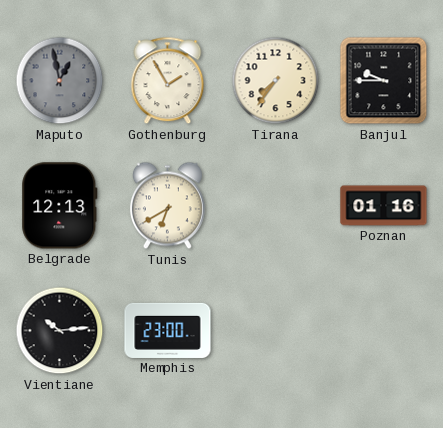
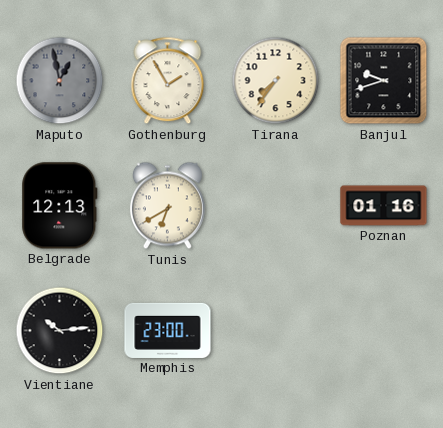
Banjul: 9:45 -> 9:42
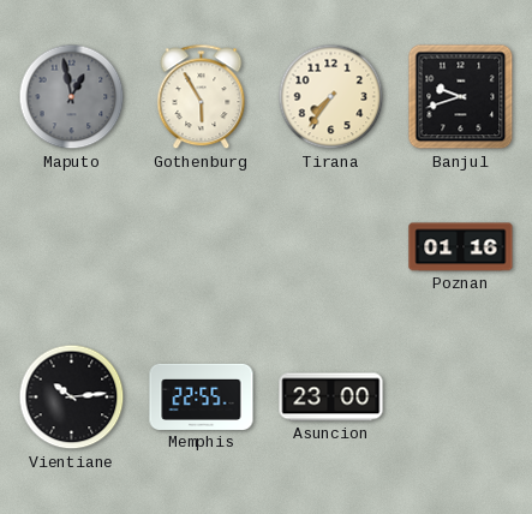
Gothenburg: 1:55 -> 5:55
Belgrade: 12:13 -> none
Tunis: 6:40 -> none
Memphis: 23:00 -> 22:55
Asuncion: none -> 23:00
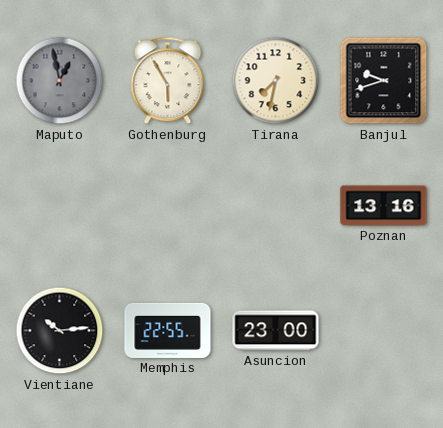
Tirana: 7:36 -> 7:32
Poznan: 01:16 -> 13:16
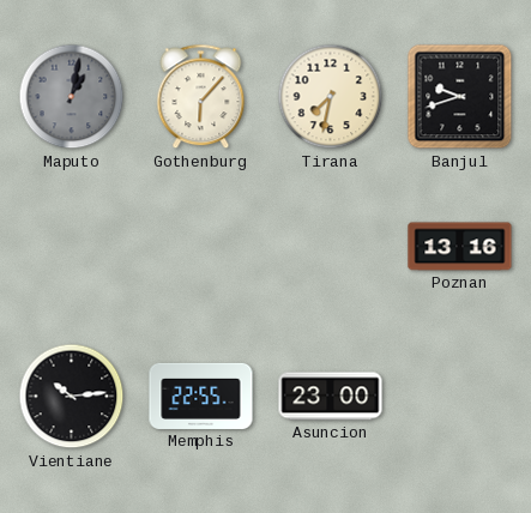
Maputo: 12:58 -> 1:02
Gothenburg: 5:55 -> 6:07
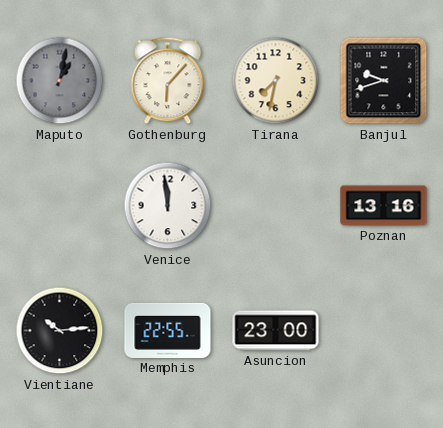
Venice: none -> 11:59
